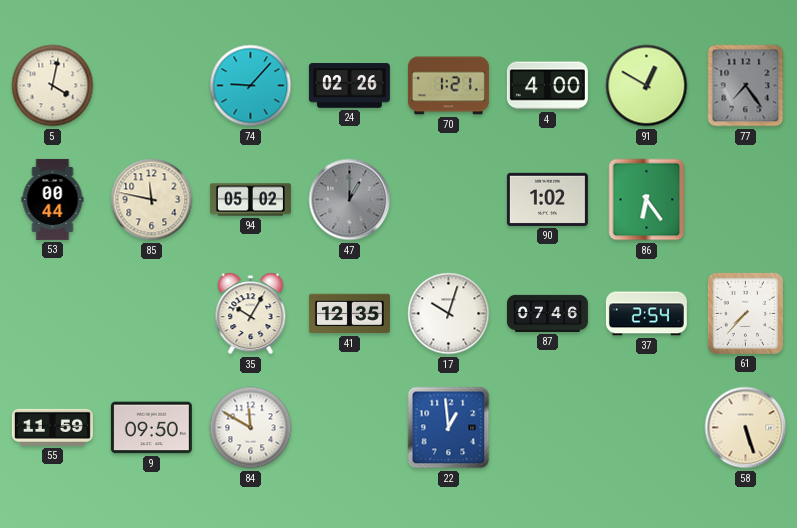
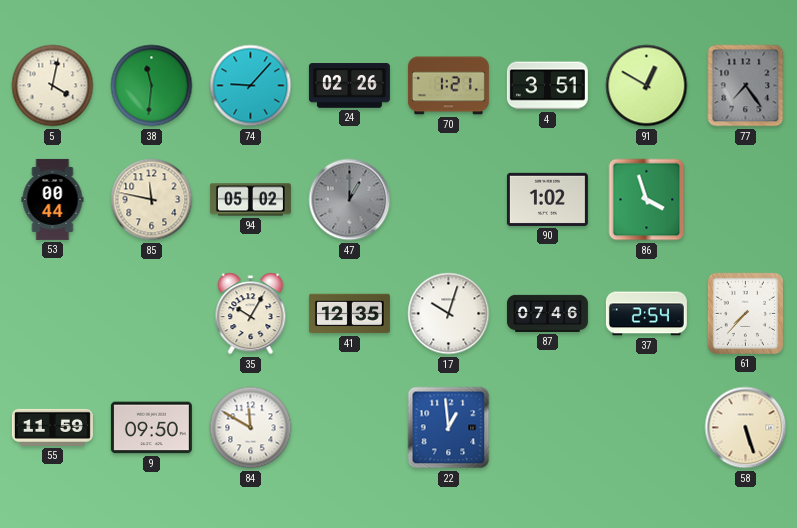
38: none -> 11:31
4: 4:00 -> 3:51
86: 6:24 -> 3:57
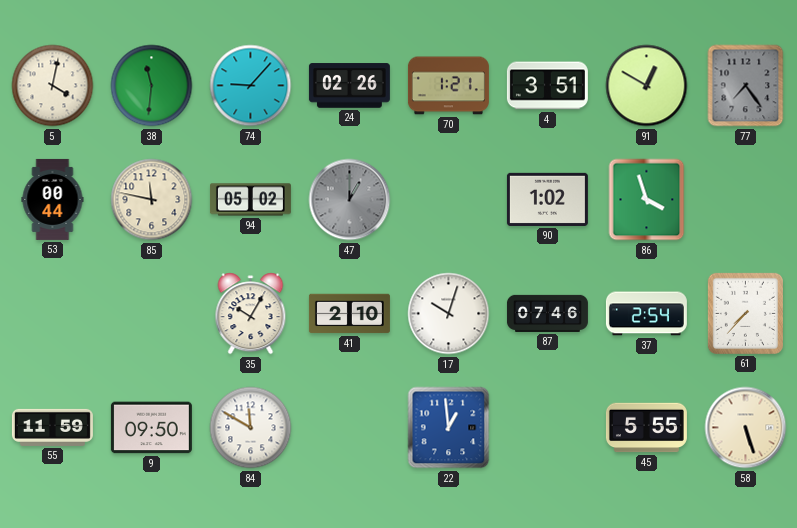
41: 12:35 -> 2:10
45: none -> 5:55
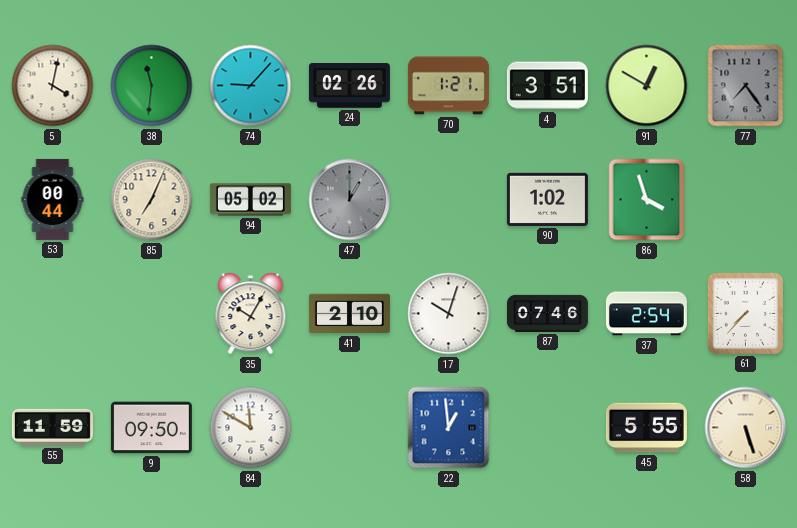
85: 11:47 -> 7:04
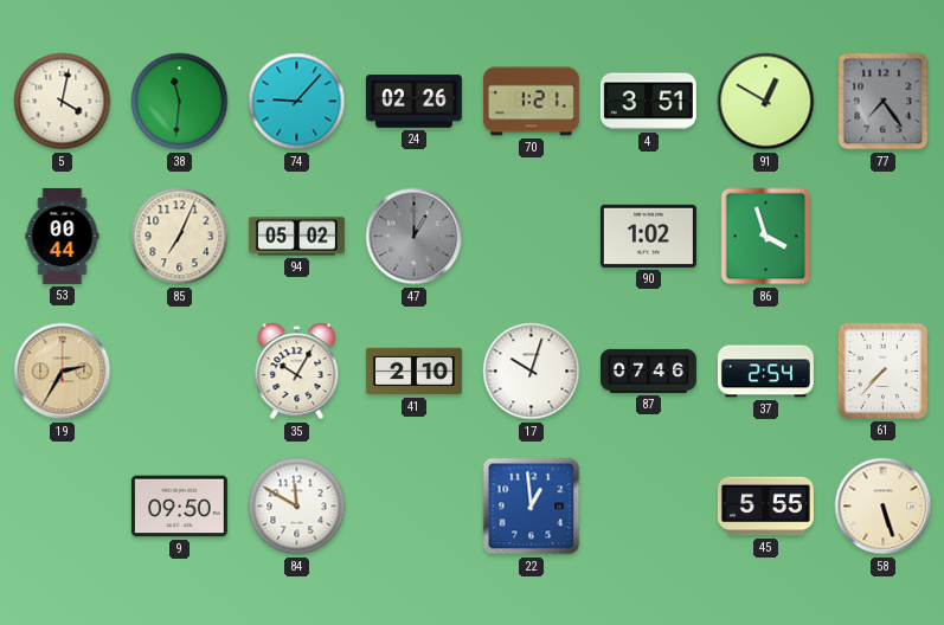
19: none -> 2:35
55: 11:59 -> none
